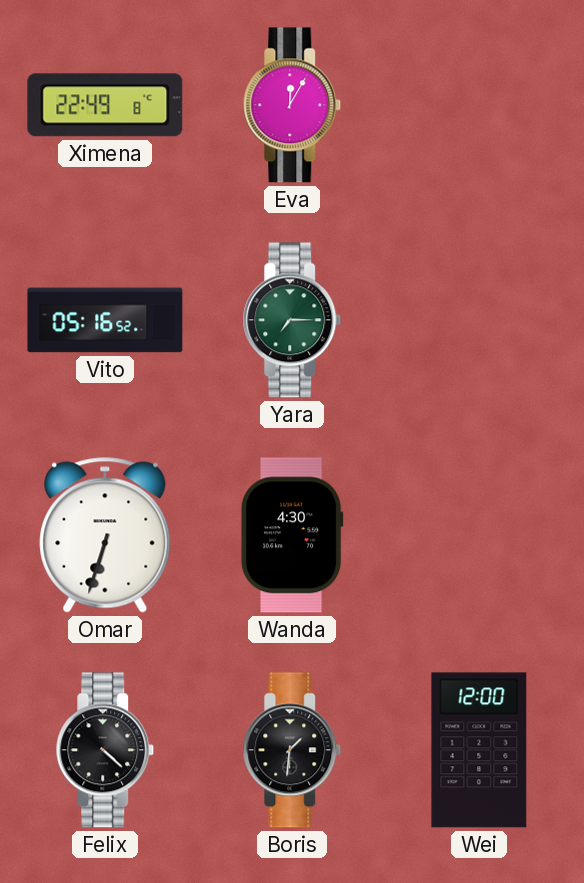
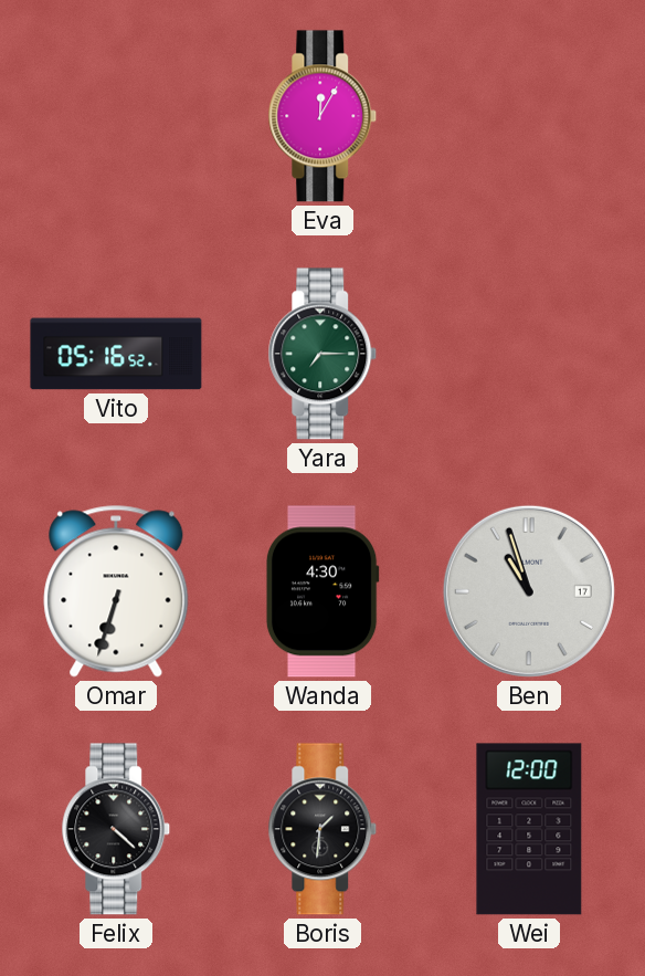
Ximena: 22:49 -> none
Ben: none -> 10:57
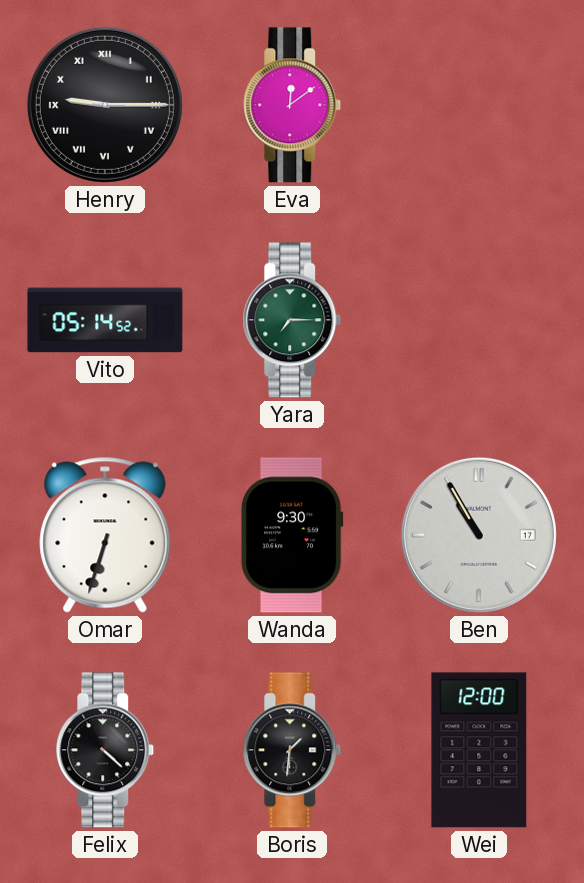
Henry: none -> 9:15
Eva: 12:05 -> 12:09
Vito: 05:16 -> 05:14
Wanda: 4:30 -> 9:30
Ben: 10:57 -> 10:55
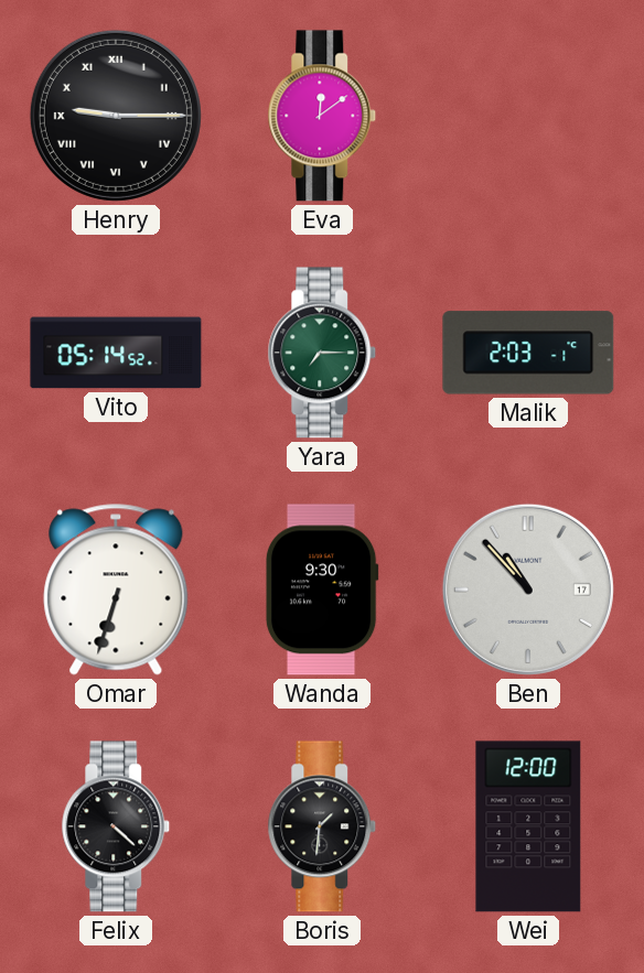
Malik: none -> 2:03
Ben: 10:55 -> 10:53
